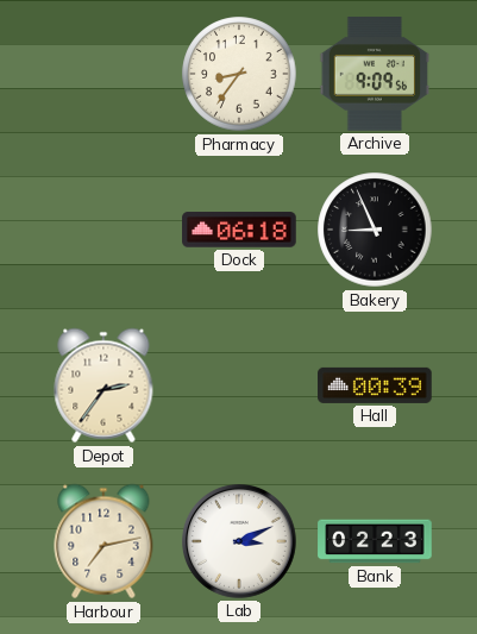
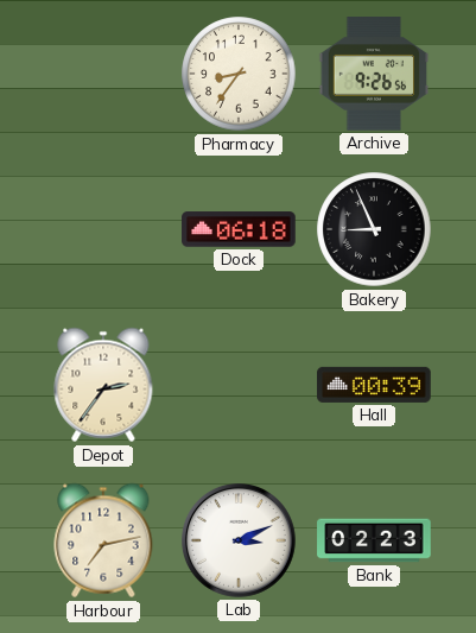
Archive: 9:09 -> 9:26
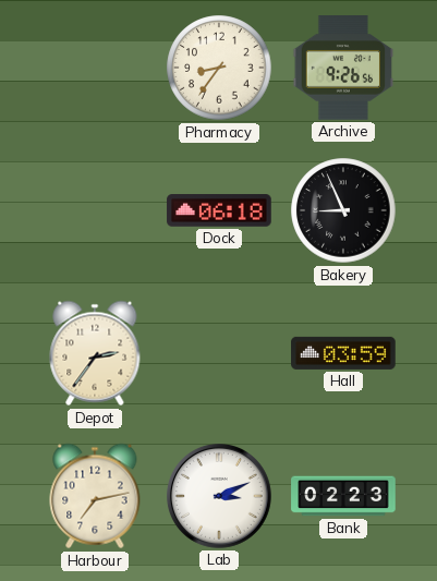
Hall: 00:39 -> 03:59
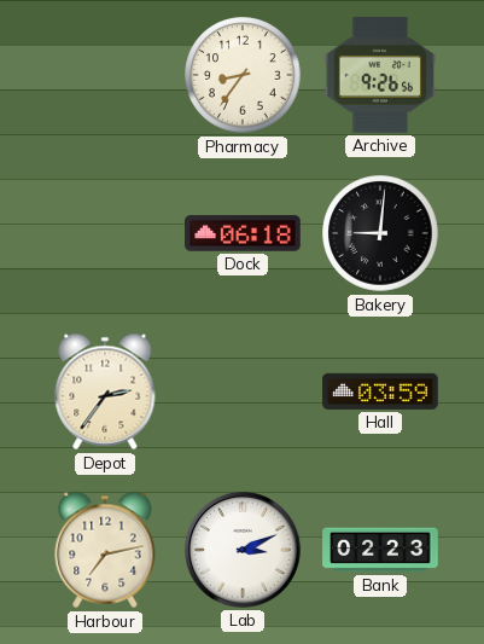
Bakery: 8:56 -> 9:01
